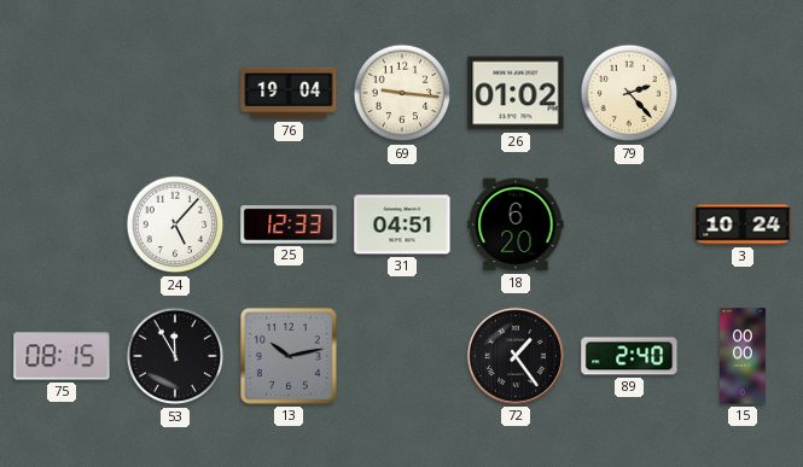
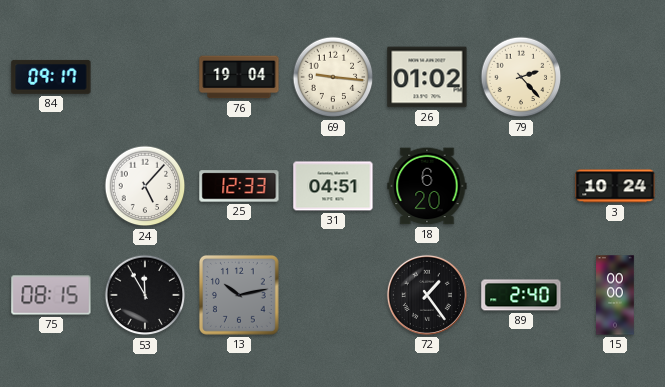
84: none -> 09:17
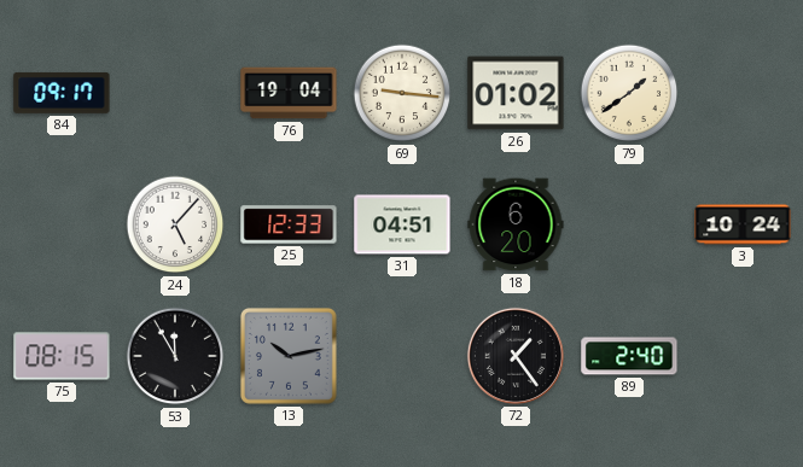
79: 2:23 -> 1:39
15: 00:00 -> none
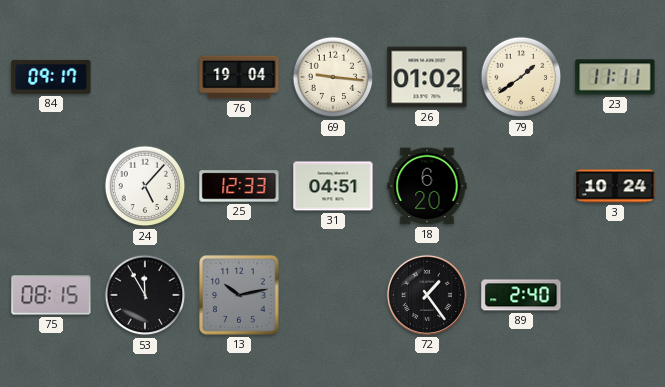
23: none -> 11:11
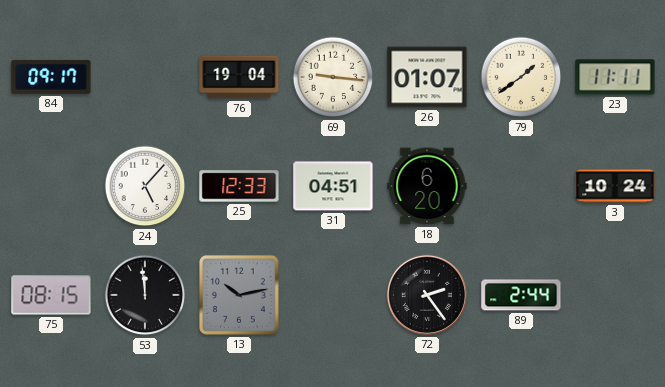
26: 01:02 -> 01:07
53: 11:55 -> 11:59
72: 1:24 -> 2:24
89: 2:40 -> 2:44
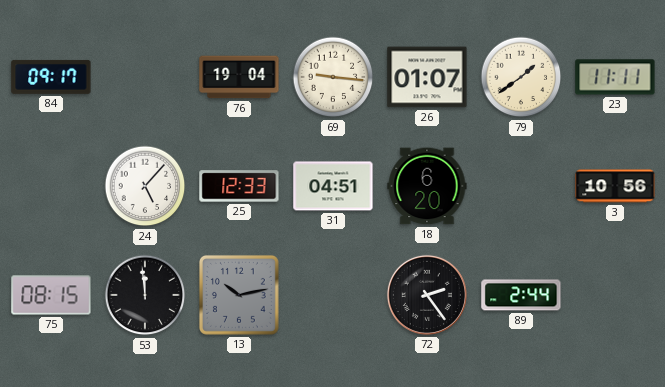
3: 10:24 -> 10:56
